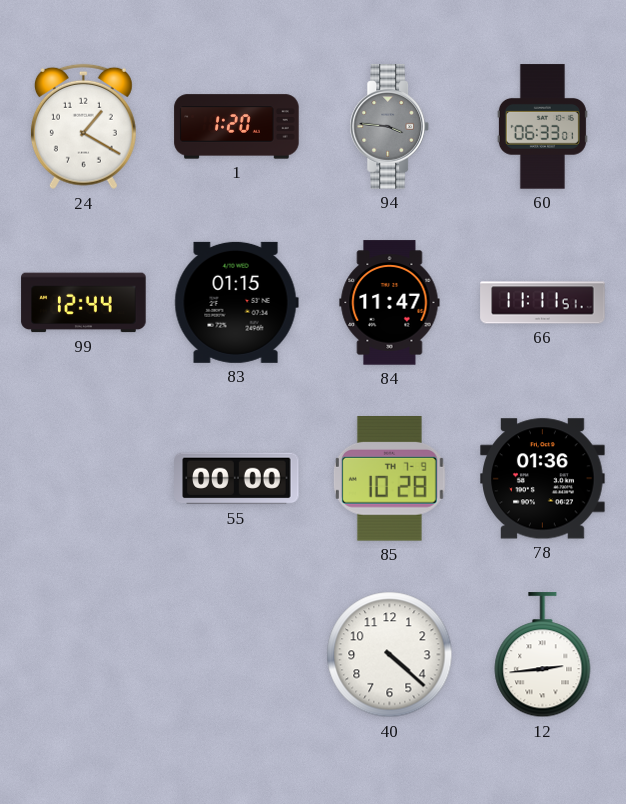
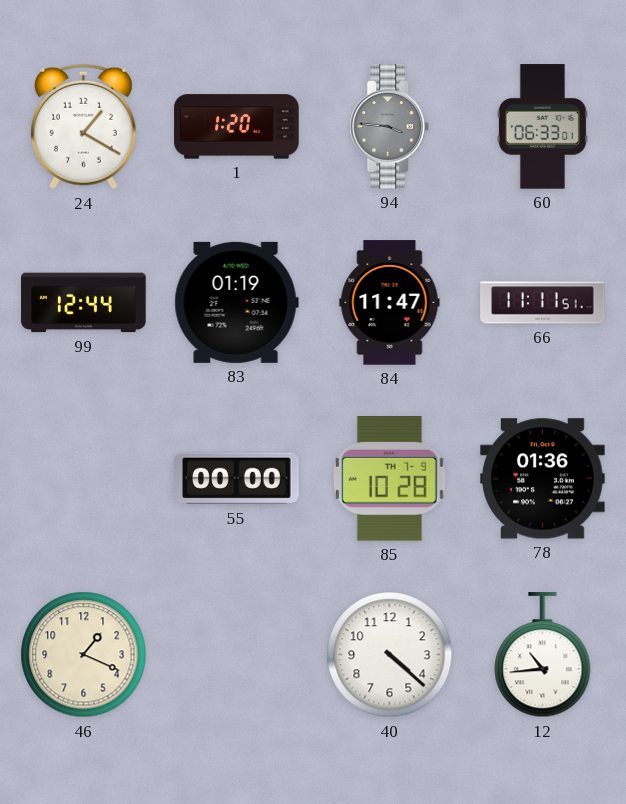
83: 01:15 -> 01:19
46: none -> 1:19
12: 2:44 -> 10:44
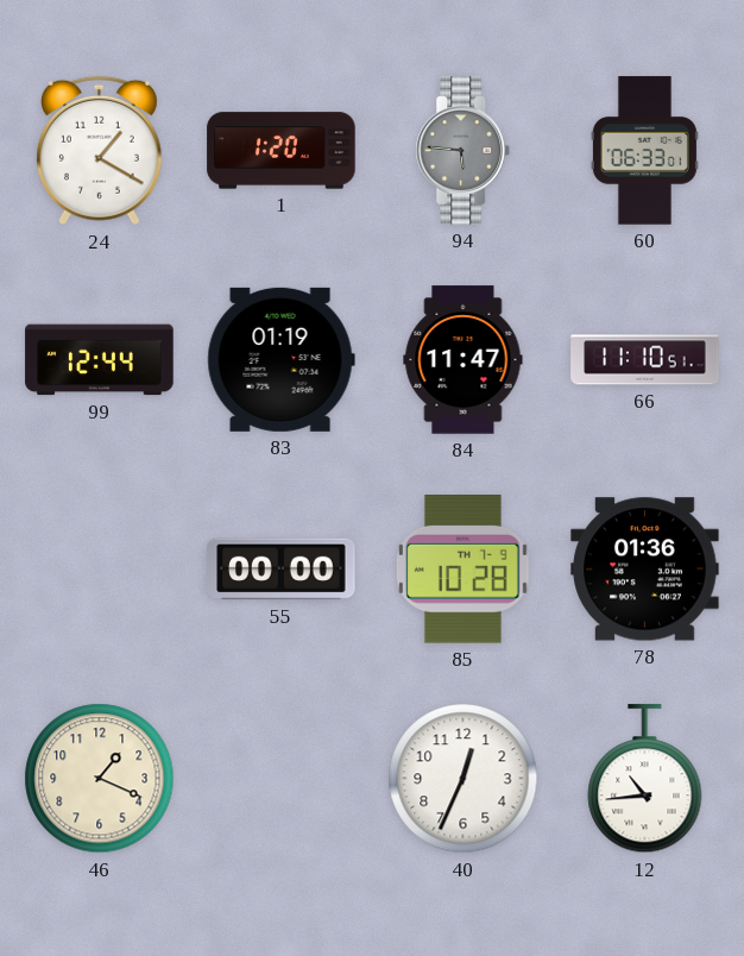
94: 3:46 -> 5:46
66: 11:11 -> 11:10
40: 4:22 -> 12:34
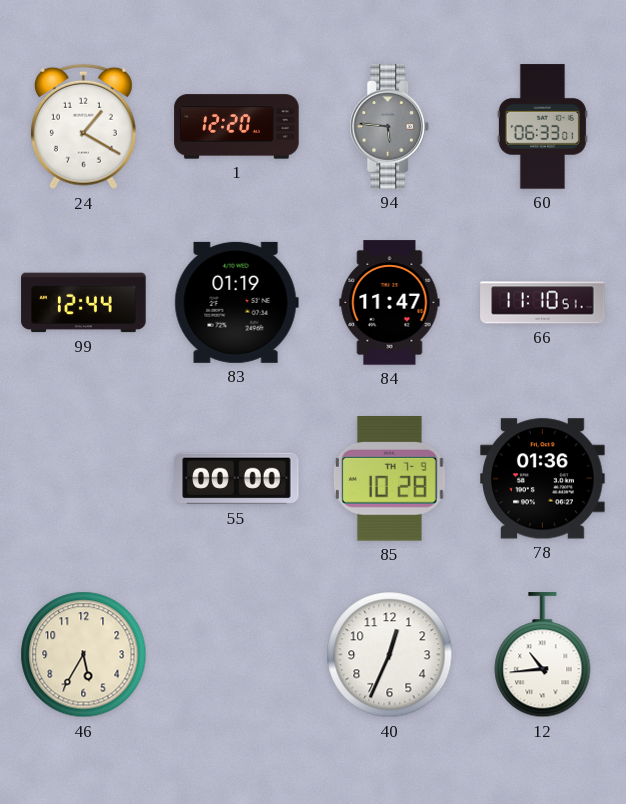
1: 1:20 -> 12:20
46: 1:19 -> 5:35
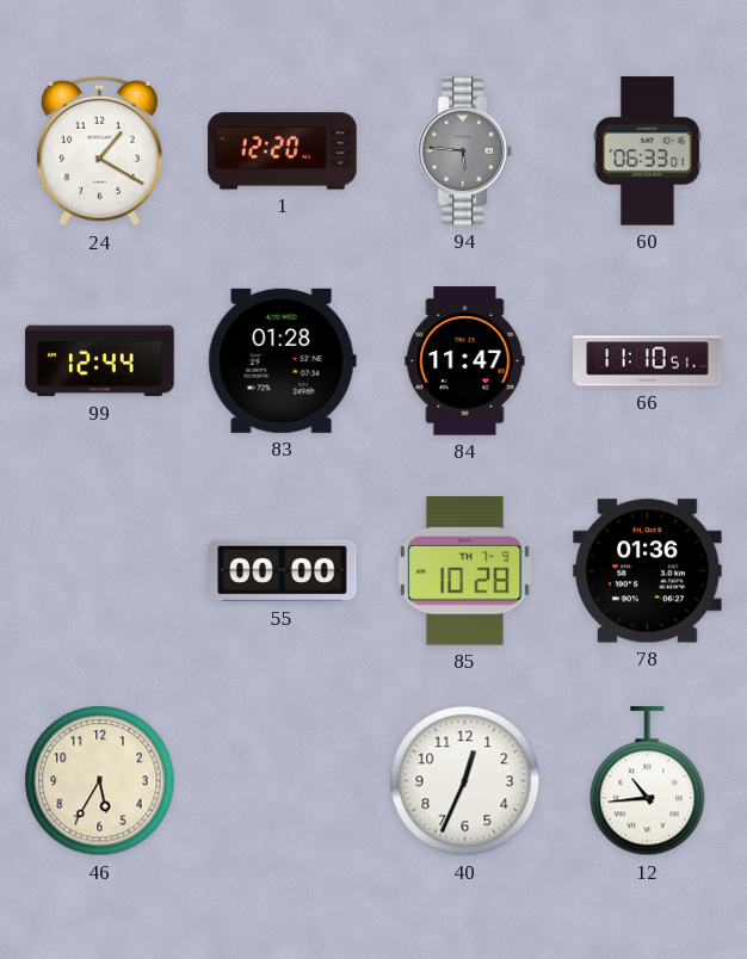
83: 01:19 -> 01:28
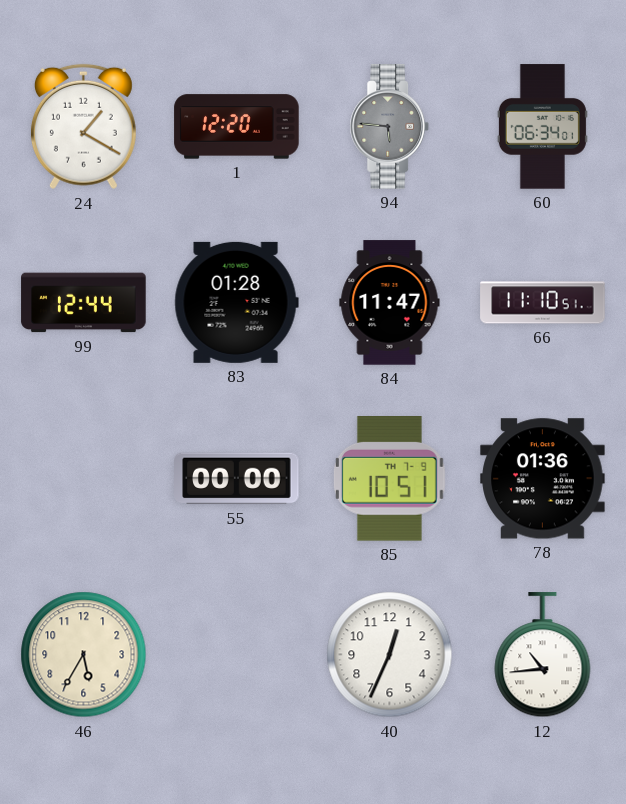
60: 06:33 -> 06:34
85: 10:28 -> 10:51
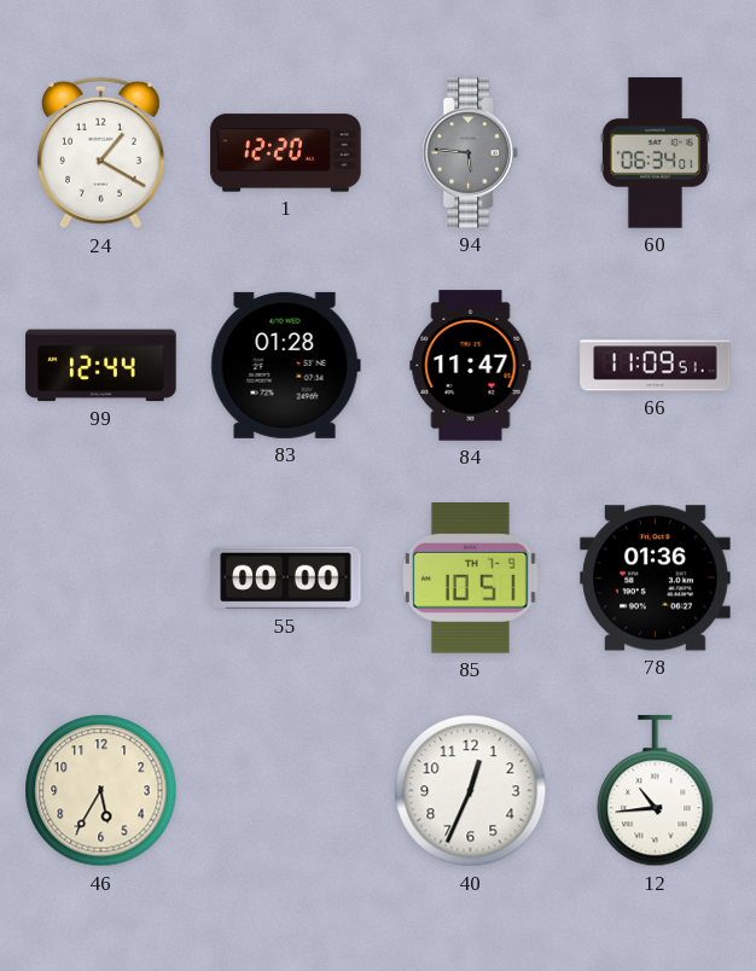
66: 11:10 -> 11:09
